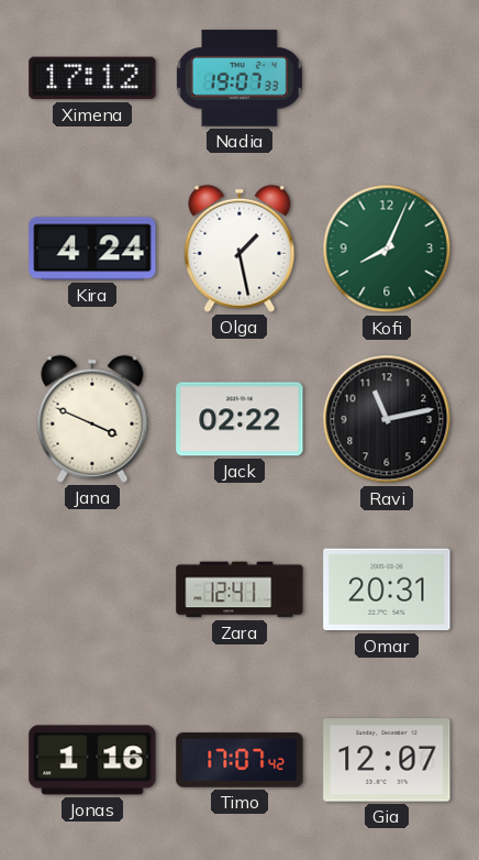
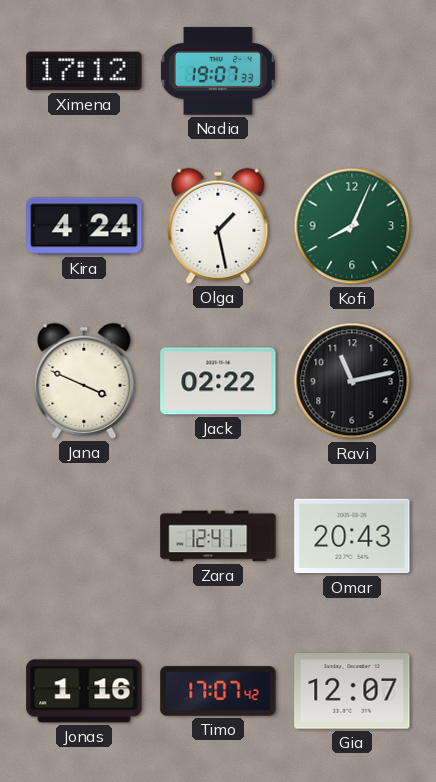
Omar: 20:31 -> 20:43
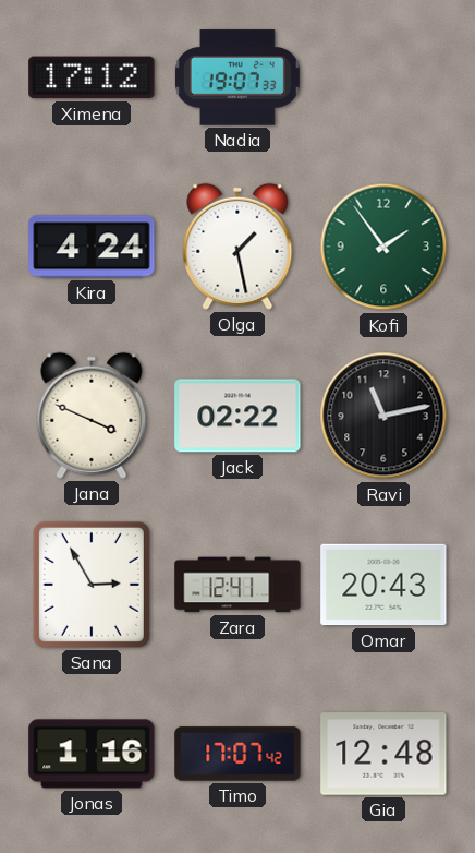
Kofi: 8:04 -> 1:54
Sana: none -> 2:55
Gia: 12:07 -> 12:48
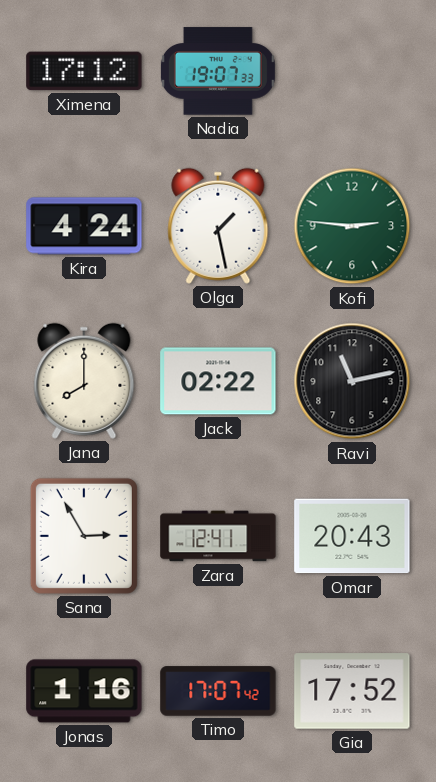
Kofi: 1:54 -> 2:46
Jana: 3:49 -> 8:00
Gia: 12:48 -> 17:52
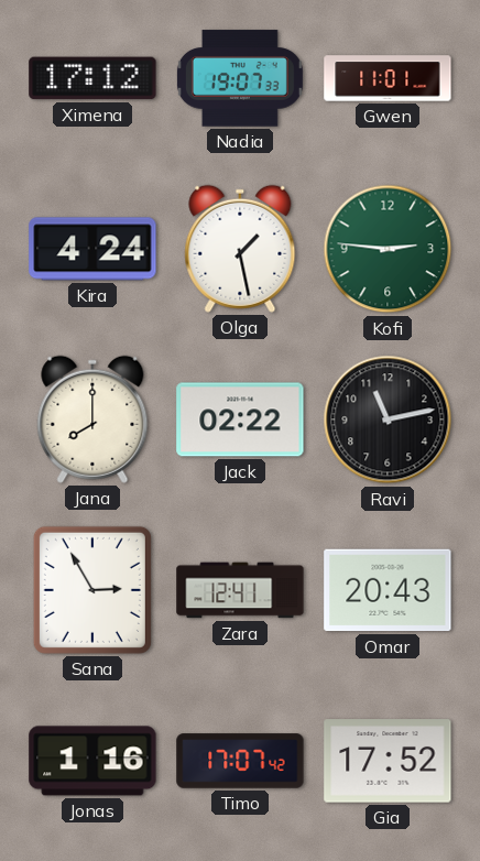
Gwen: none -> 11:01
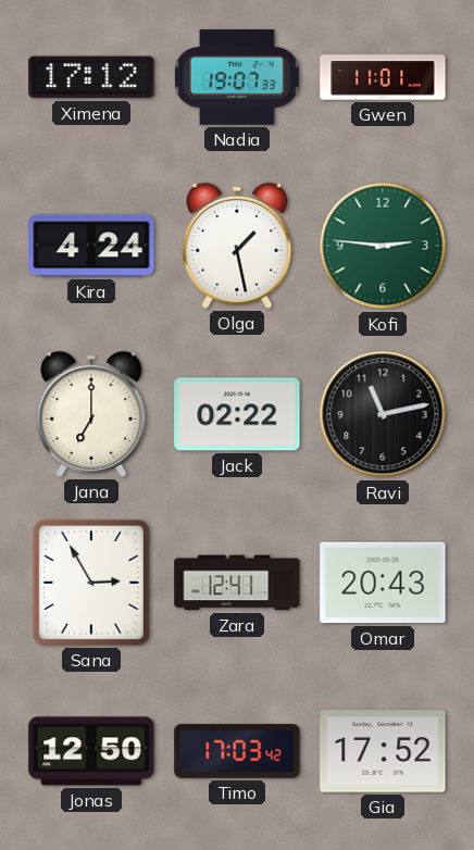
Jana: 8:00 -> 7:00
Jonas: 1:16 -> 12:50
Timo: 17:07 -> 17:03
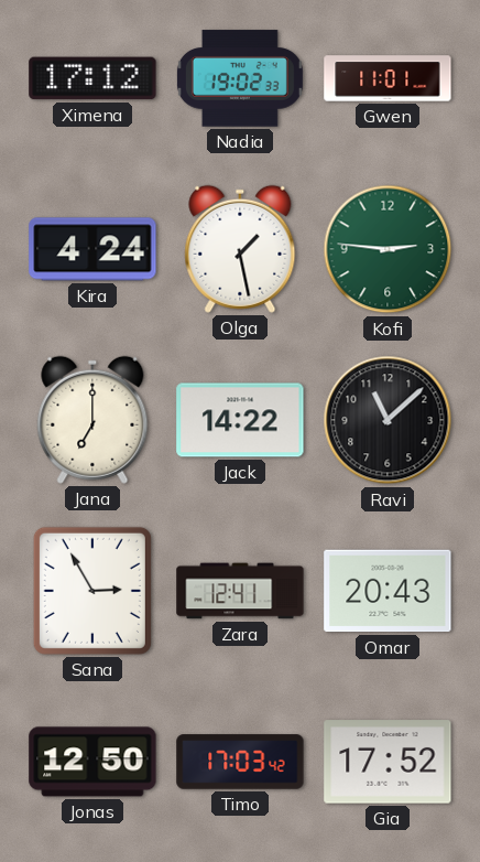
Nadia: 19:07 -> 19:02
Jack: 02:22 -> 14:22
Ravi: 11:13 -> 11:08
